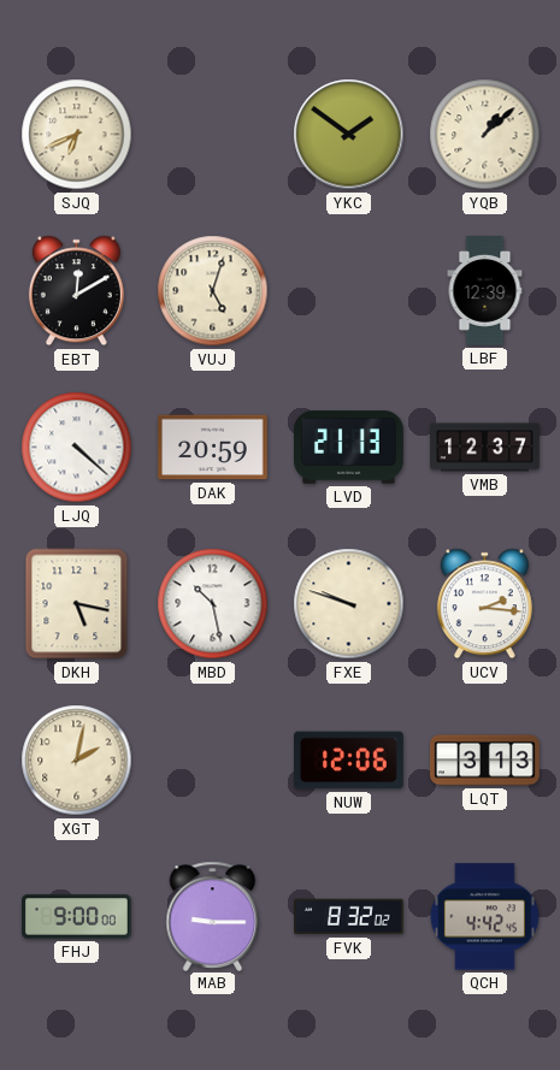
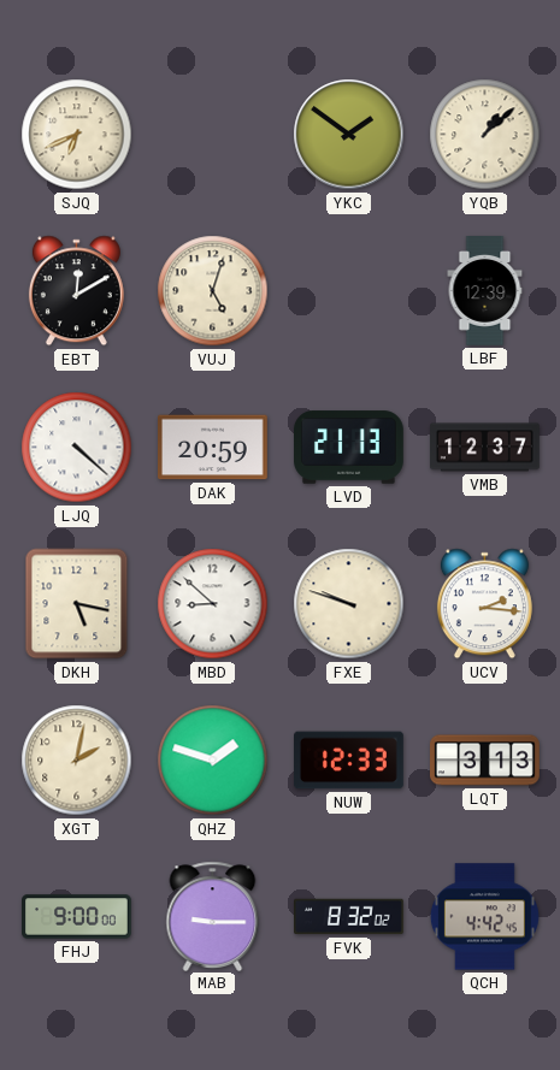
MBD: 10:28 -> 8:52
QHZ: none -> 1:48
NUW: 12:06 -> 12:33
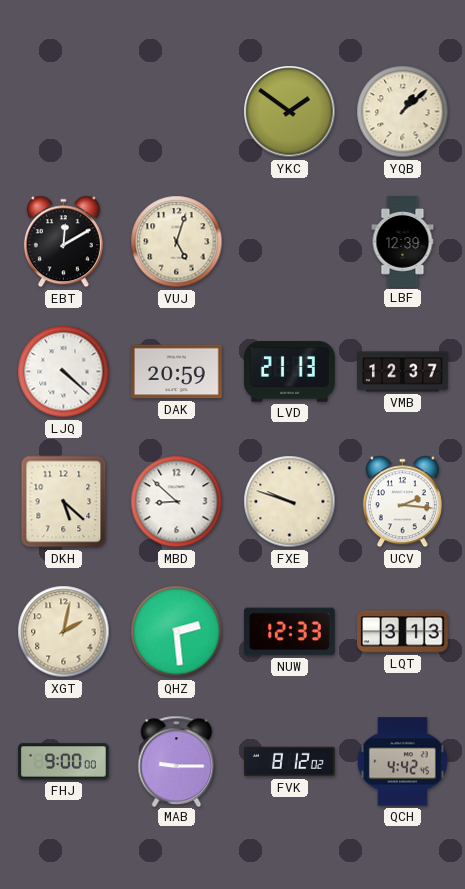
SJQ: 6:41 -> none
DKH: 5:17 -> 5:22
QHZ: 1:48 -> 2:29
FVK: 8:32 -> 8:12
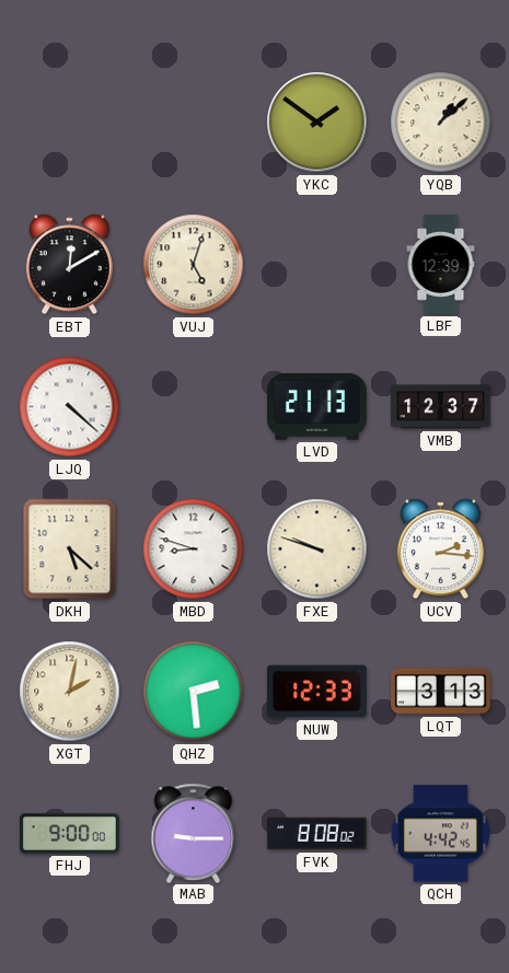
DAK: 20:59 -> none
MBD: 8:52 -> 8:48
FVK: 8:12 -> 8:08
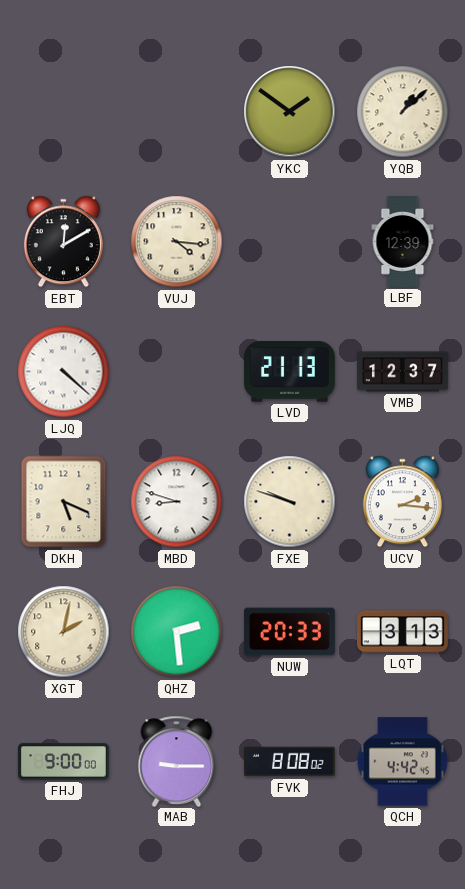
VUJ: 5:03 -> 4:16
DKH: 5:22 -> 5:19
NUW: 12:33 -> 20:33
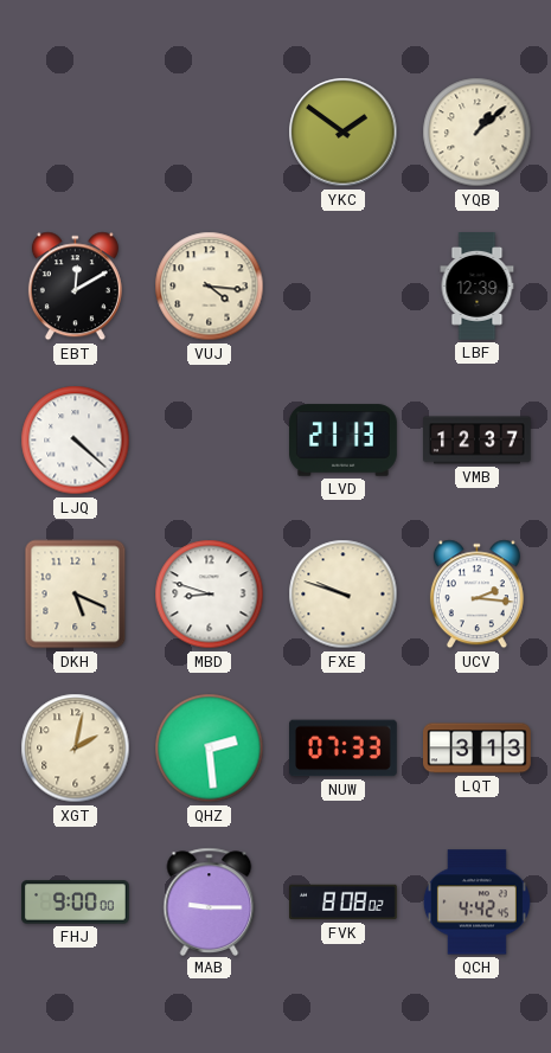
NUW: 20:33 -> 07:33
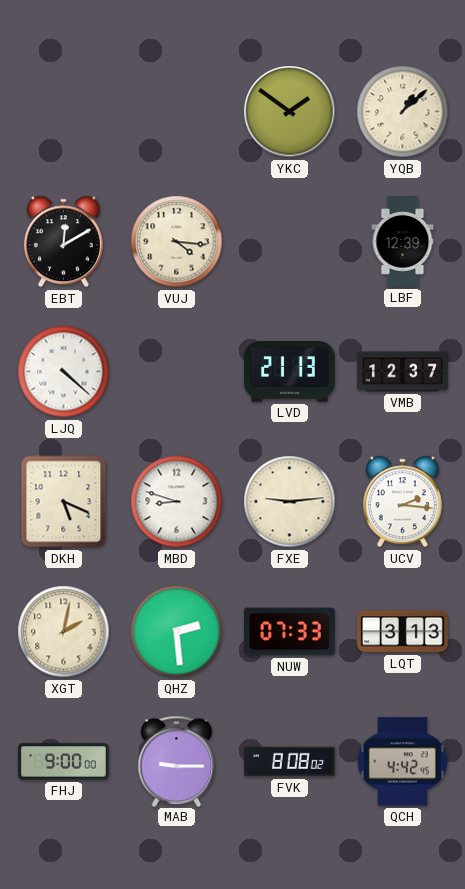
FXE: 9:48 -> 9:14
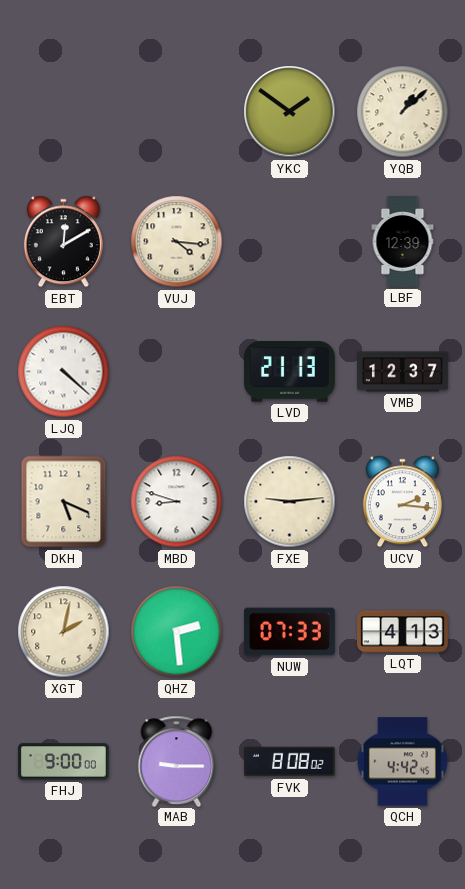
LQT: 3:13 -> 4:13
